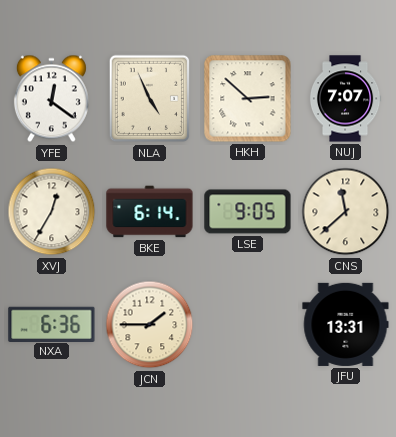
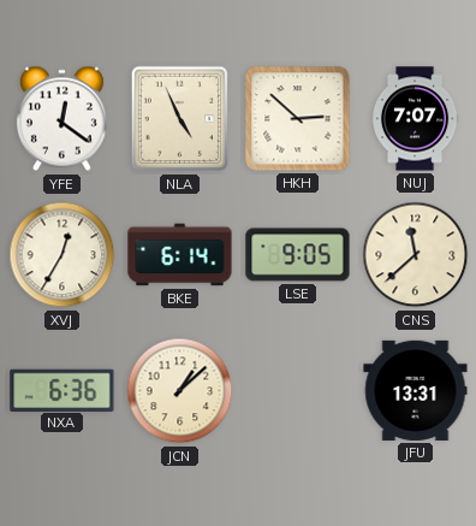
JCN: 1:45 -> 1:08
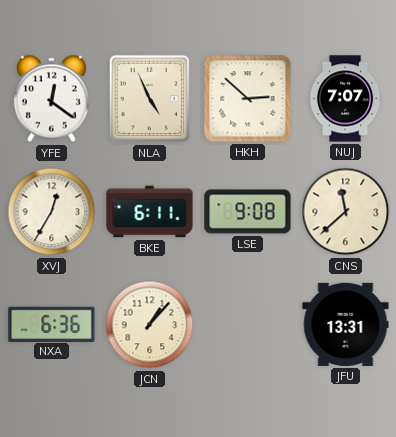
BKE: 6:14 -> 6:11
LSE: 9:05 -> 9:08
JCN: 1:08 -> 1:07
